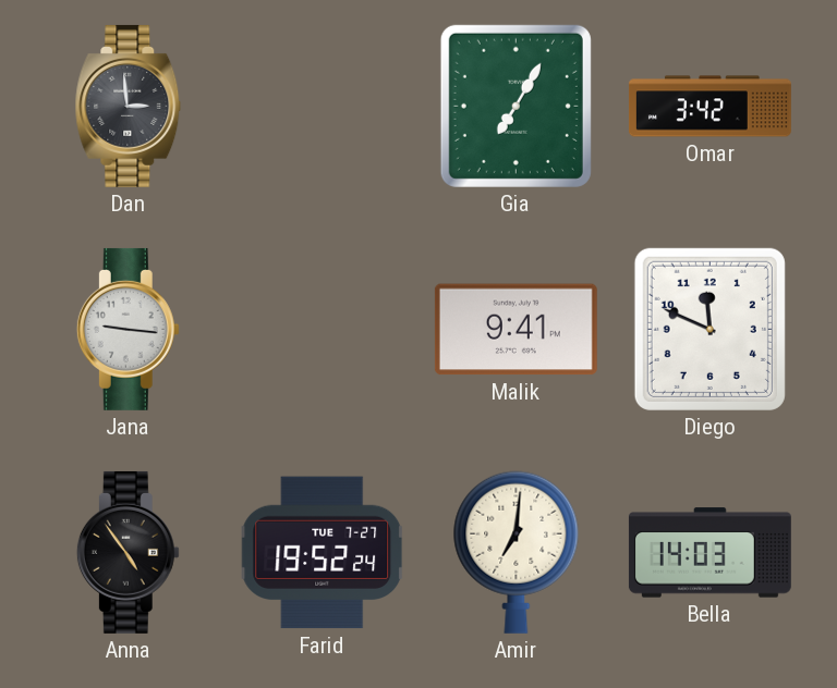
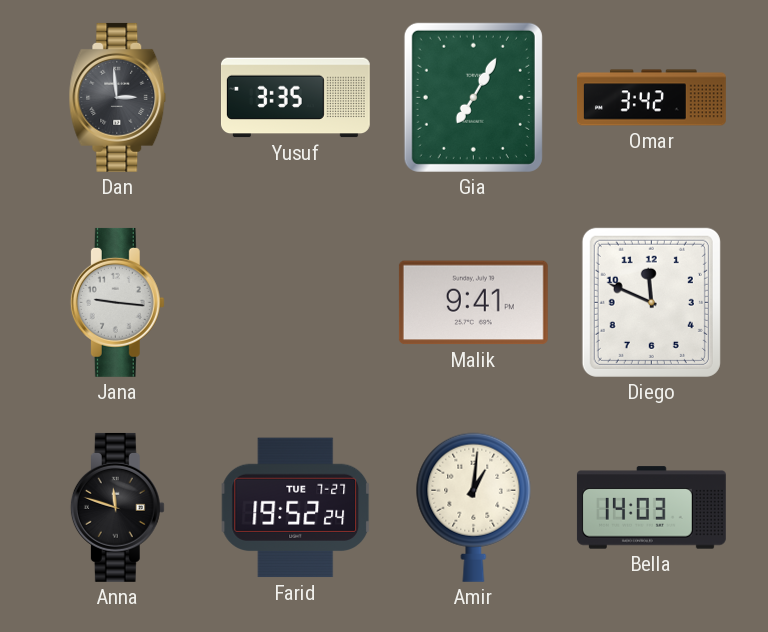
Yusuf: none -> 3:35
Anna: 4:54 -> 11:48
Amir: 7:01 -> 1:01
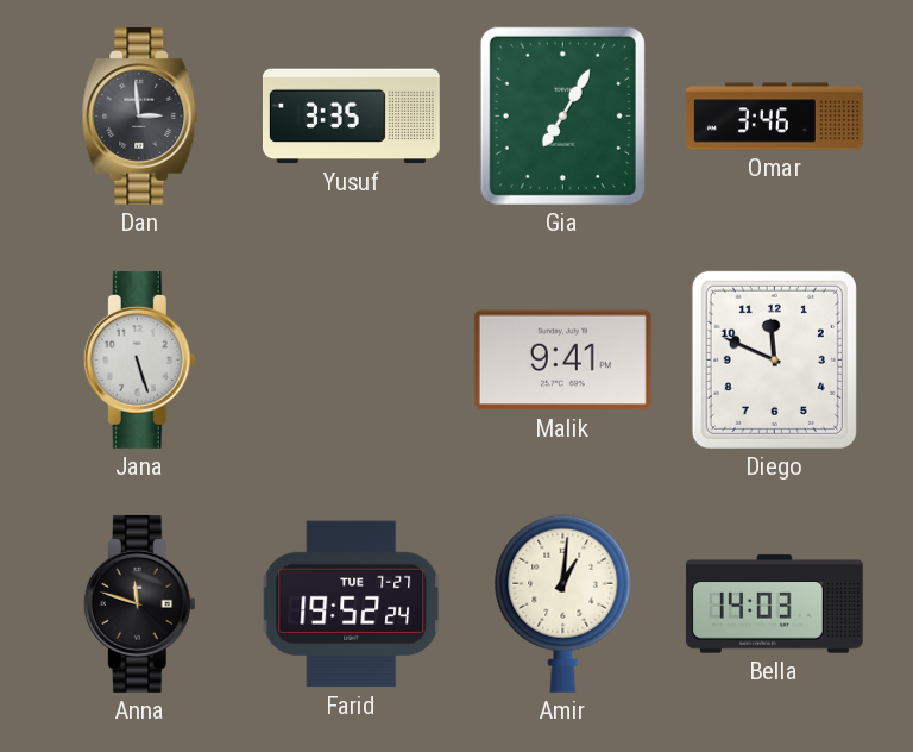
Omar: 3:42 -> 3:46
Jana: 9:16 -> 5:27
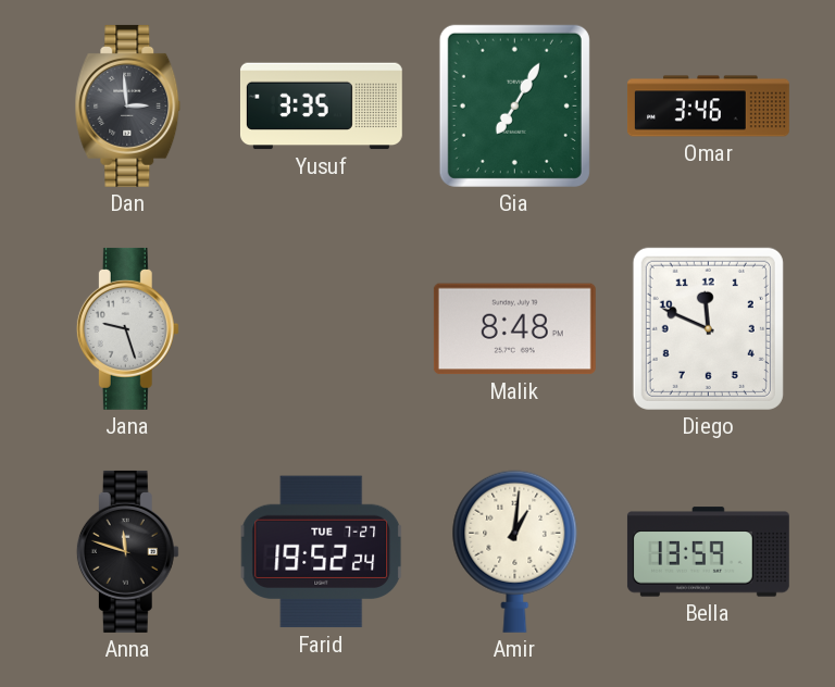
Jana: 5:27 -> 9:27
Malik: 9:41 -> 8:48
Bella: 14:03 -> 13:59
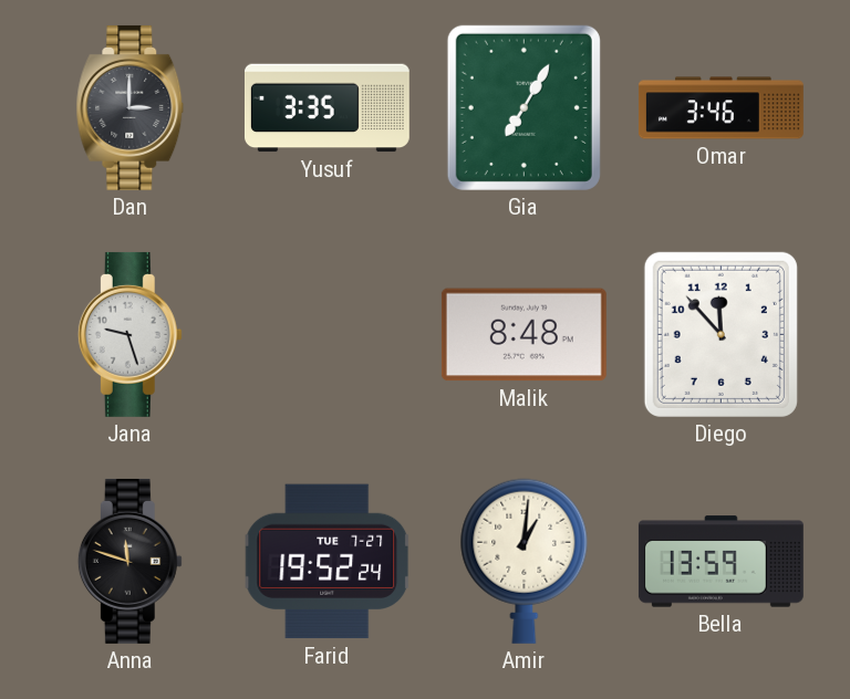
Dan: 2:59 -> 3:00
Diego: 11:49 -> 11:53
